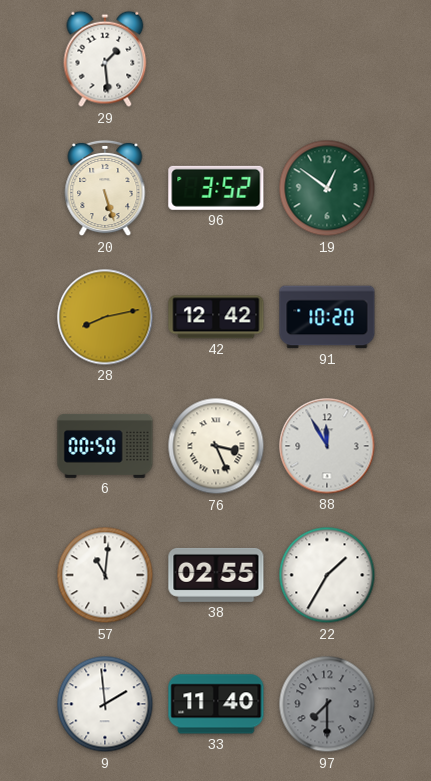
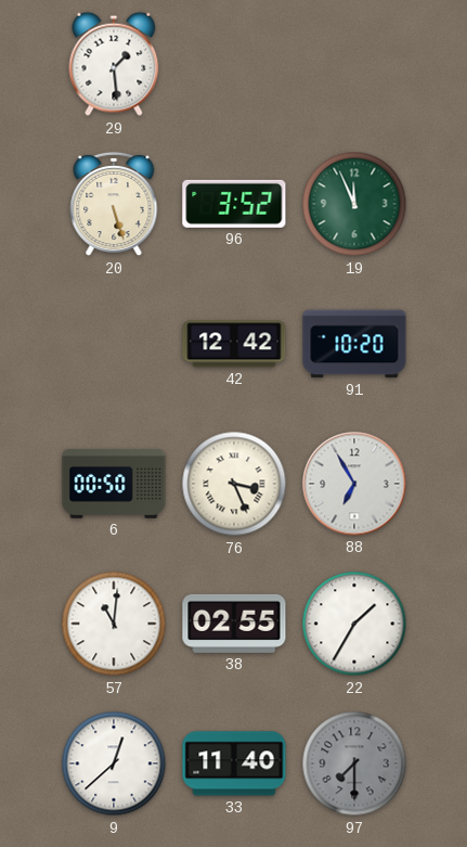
19: 12:51 -> 11:56
28: 8:13 -> none
88: 11:55 -> 6:55
9: 1:59 -> 12:38
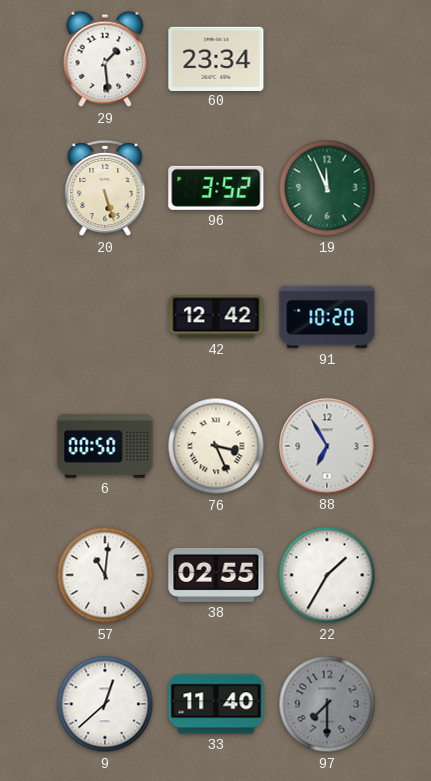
60: none -> 23:34
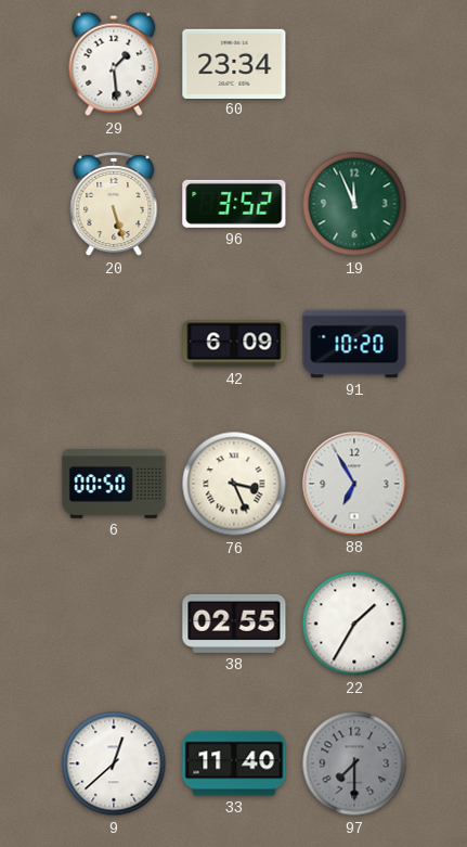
42: 12:42 -> 6:09
57: 11:01 -> none
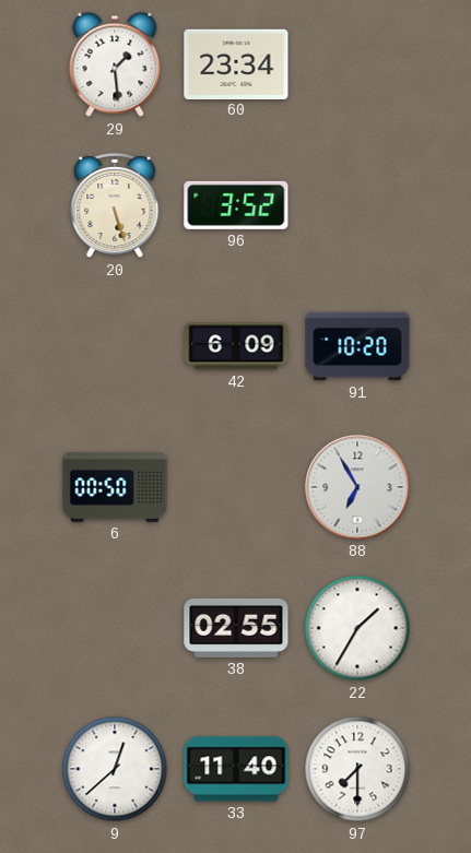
19: 11:56 -> none
76: 3:26 -> none
97 dial: grey -> white
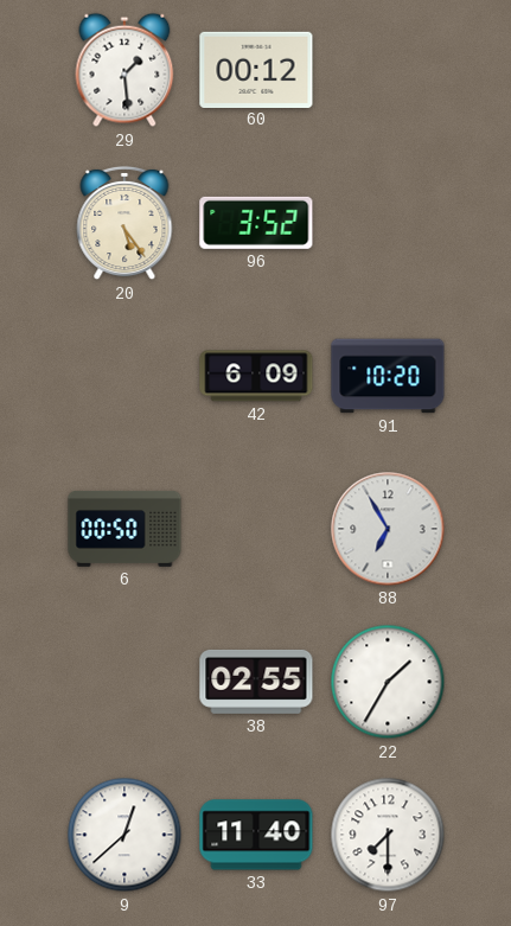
60: 23:34 -> 00:12
20: 5:27 -> 5:24
